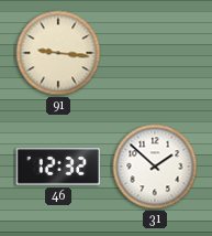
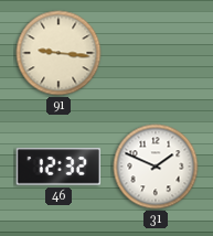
31: 1:52 -> 1:49
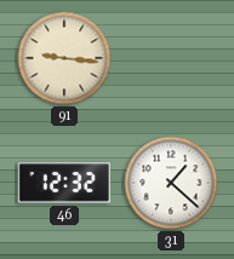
31: 1:49 -> 1:22
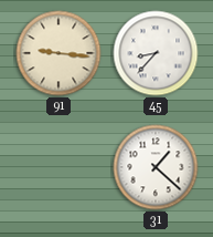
45: none -> 8:37
46: 12:32 -> none
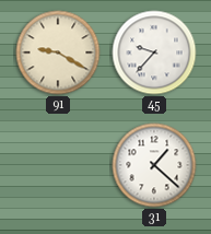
91: 9:16 -> 9:20
45: 8:37 -> 9:37
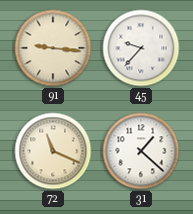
91: 9:20 -> 9:16
72: none -> 11:19
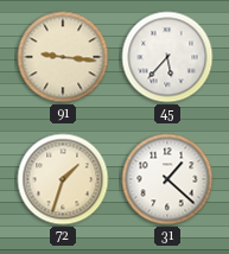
45: 9:37 -> 5:37
72: 11:19 -> 1:33
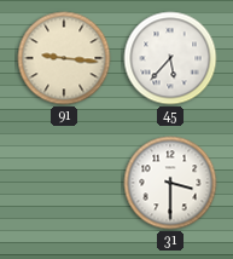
72: 1:33 -> none
31: 1:22 -> 3:30
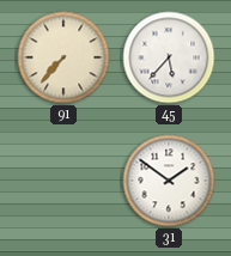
91: 9:16 -> 7:37
31: 3:30 -> 1:51
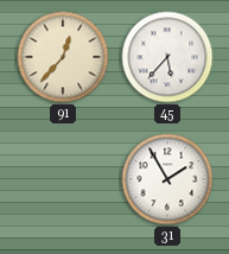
91: 7:37 -> 12:37
31: 1:51 -> 1:55
